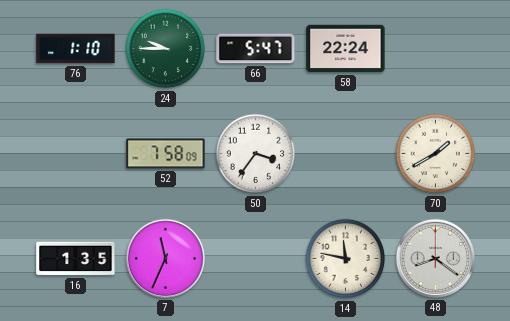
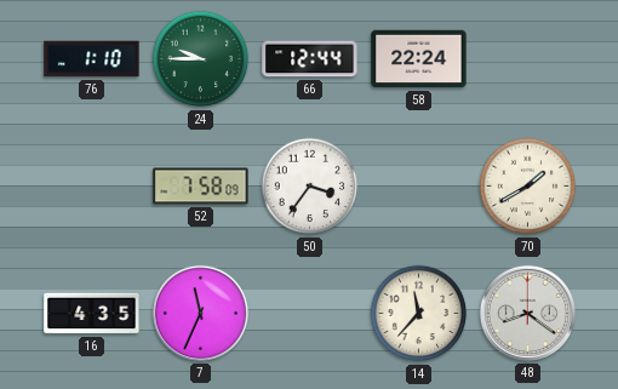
66: 5:47 -> 12:44
16: 1:35 -> 4:35
14: 11:47 -> 11:37
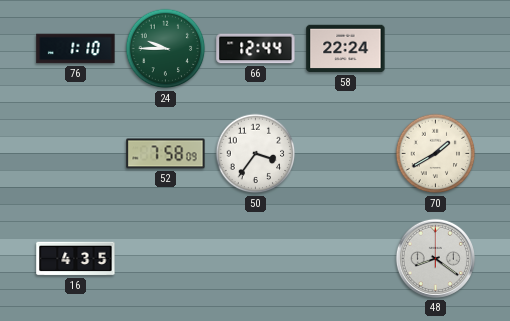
7: 11:34 -> none
14: 11:37 -> none
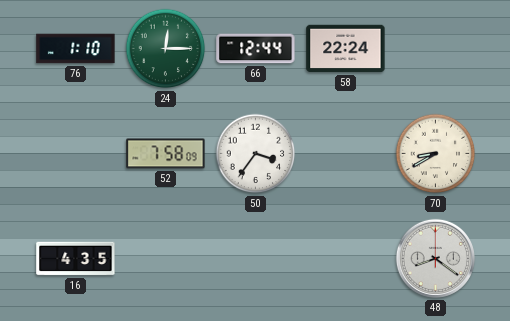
24: 9:45 -> 12:15
70: 1:40 -> 8:40
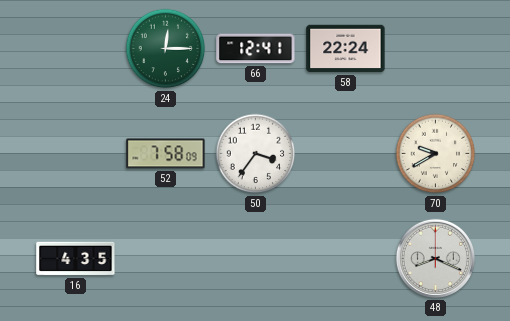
76: 1:10 -> none
66: 12:44 -> 12:41
70: 8:40 -> 9:40
48: 8:21 -> 8:19
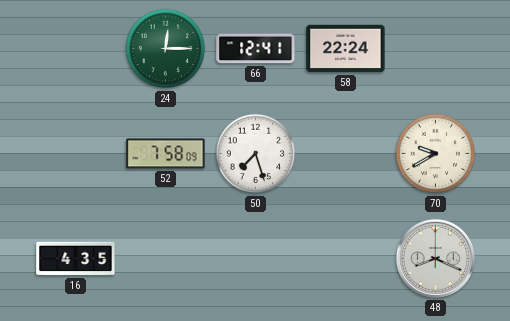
50: 3:36 -> 7:27
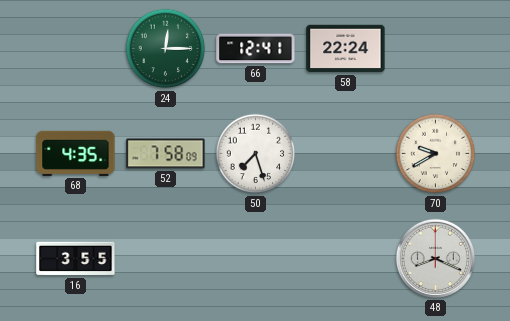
68: none -> 4:35
16: 4:35 -> 3:55
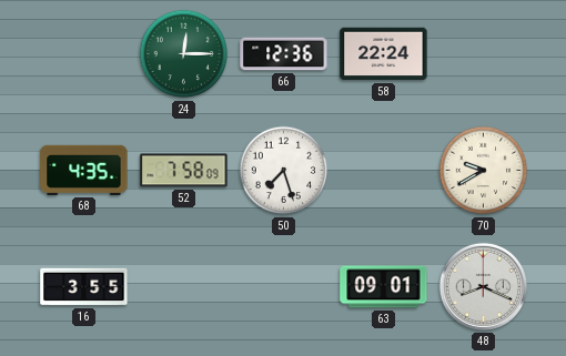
66: 12:41 -> 12:36
63: none -> 09:01
